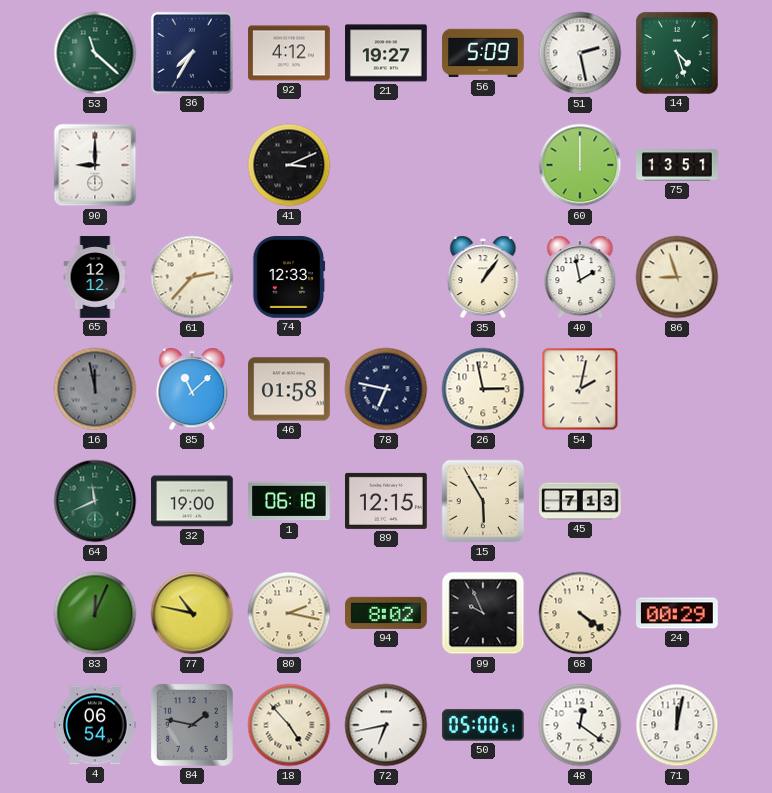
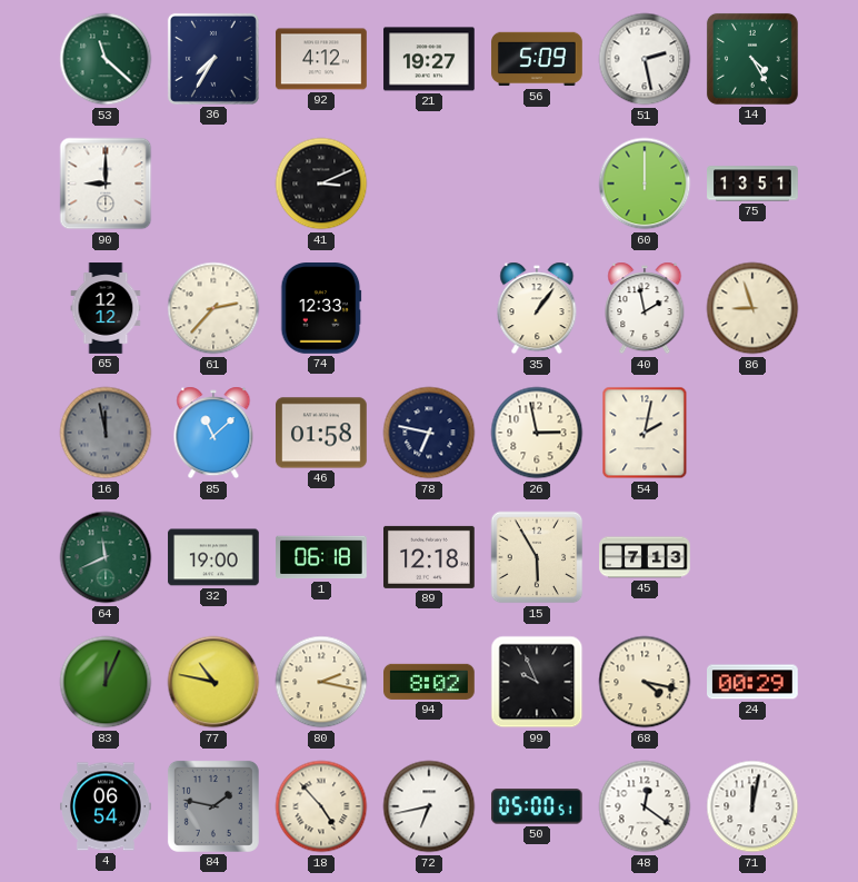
14: 4:27 -> 4:25
89: 12:15 -> 12:18
68: 4:21 -> 4:17
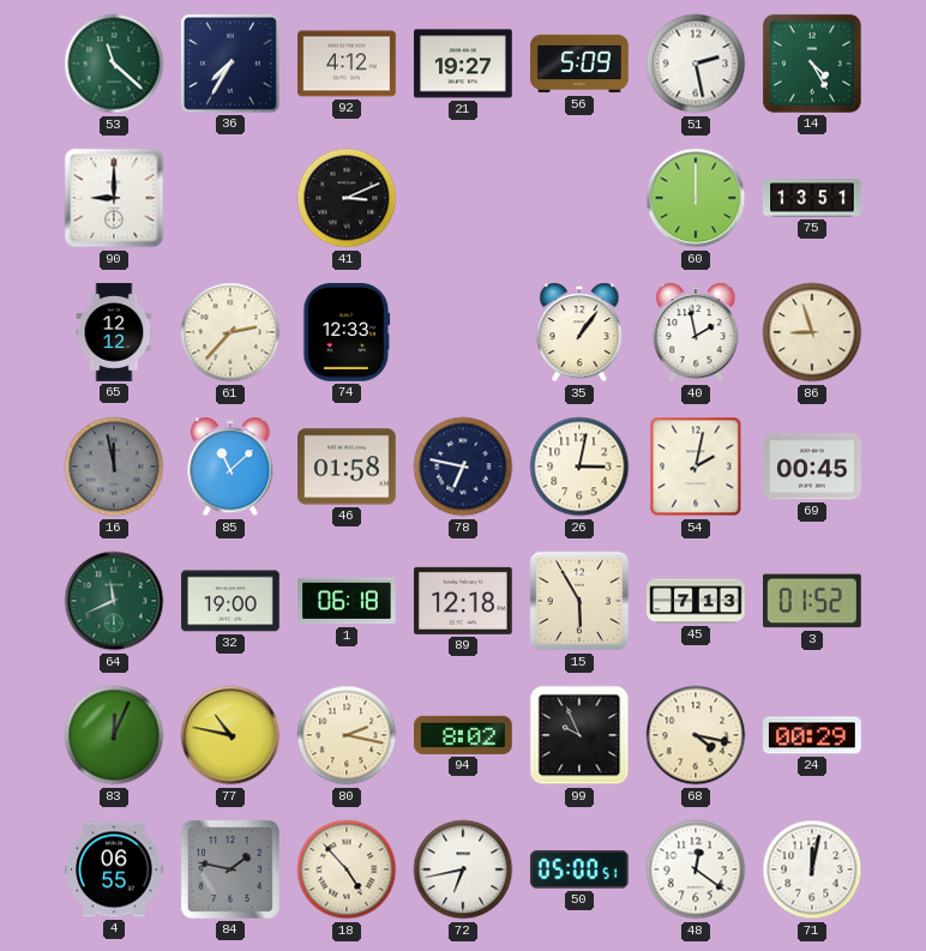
26: 2:58 -> 3:02
69: none -> 00:45
3: none -> 01:52
4: 06:54 -> 06:55
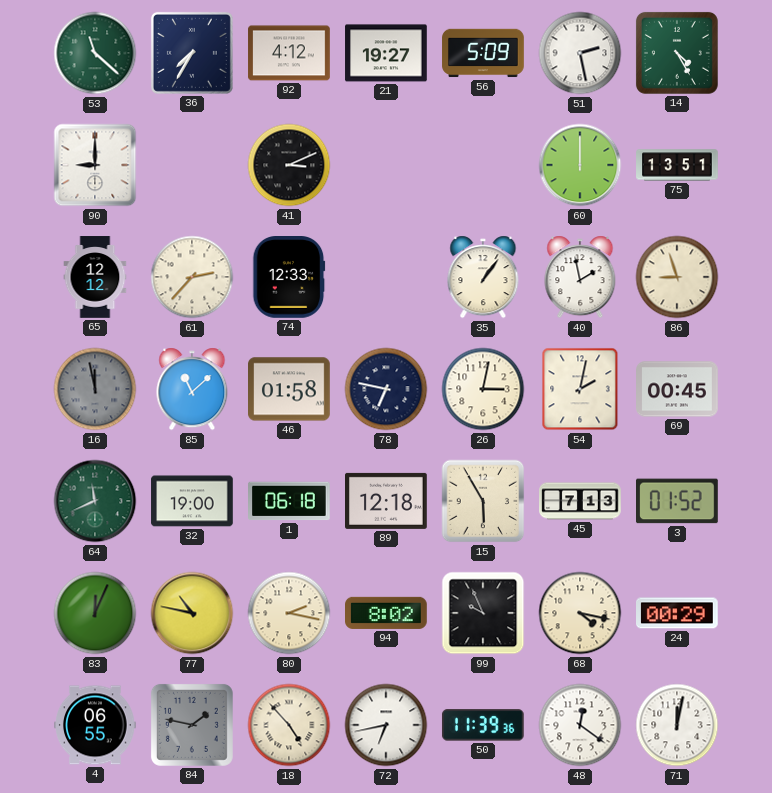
50: 05:00 -> 11:39
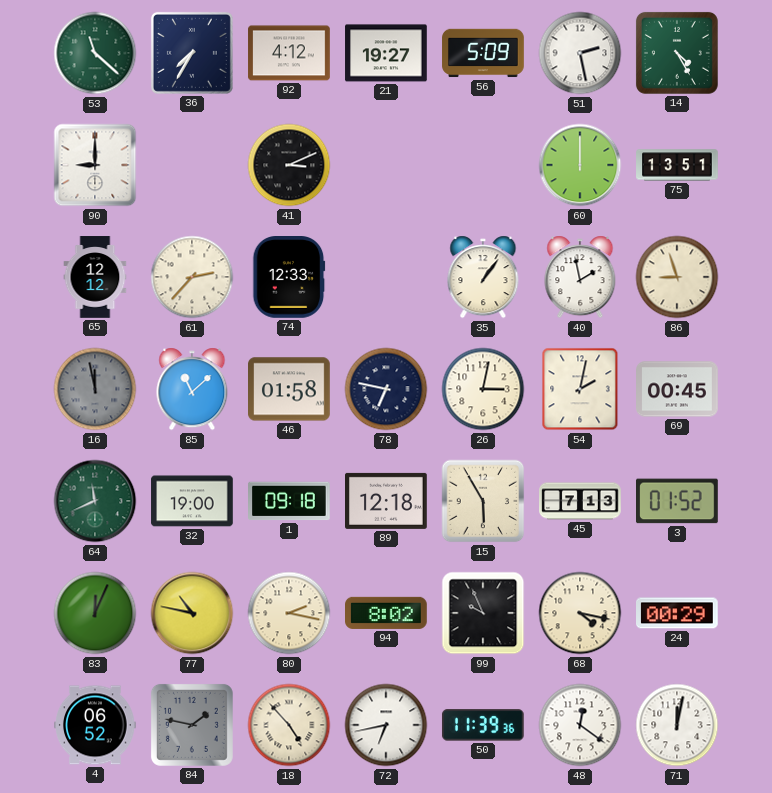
1: 06:18 -> 09:18
4: 06:55 -> 06:52
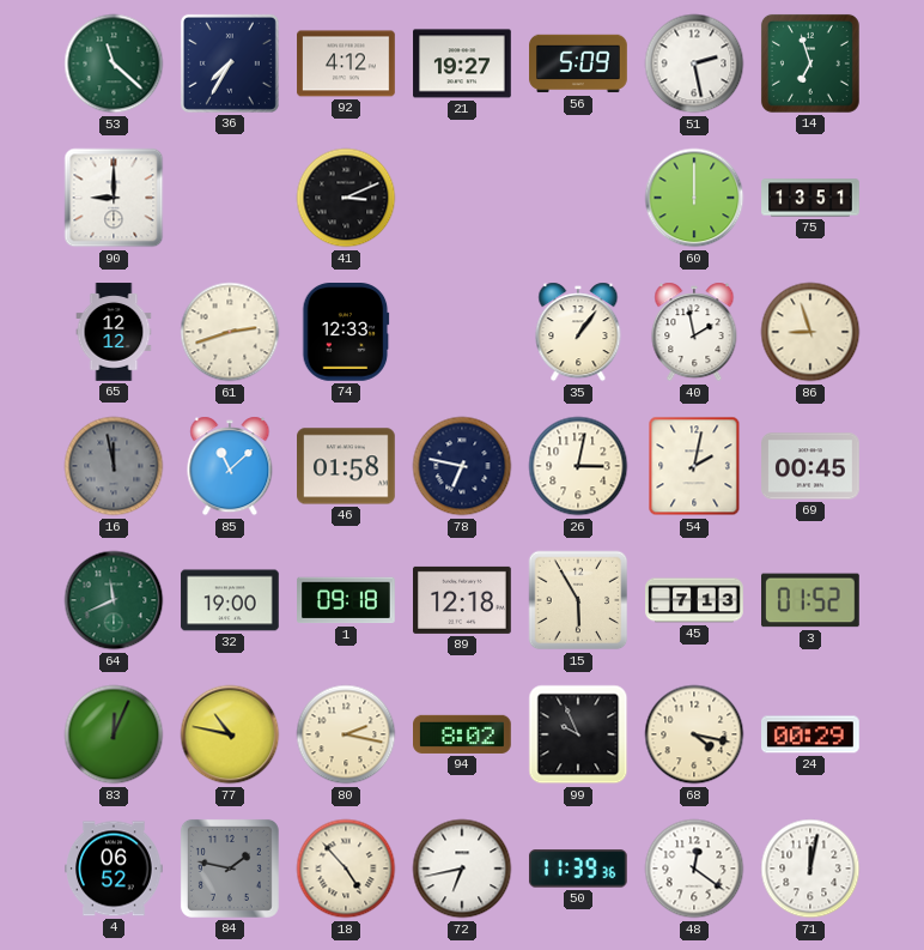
14: 4:25 -> 6:57
61: 2:37 -> 2:42
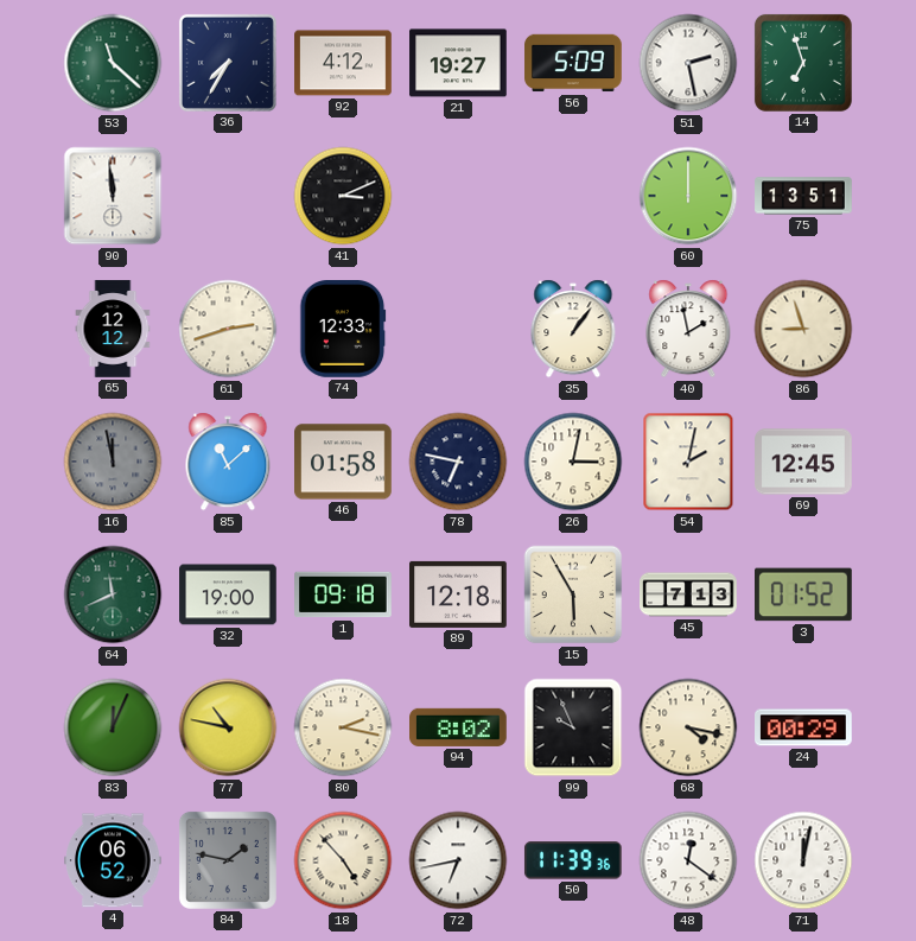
90: 9:00 -> 11:59
69: 00:45 -> 12:45
